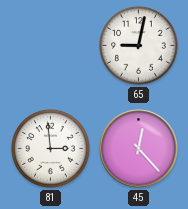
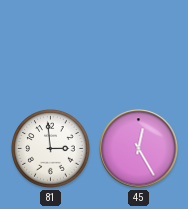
65: 9:02 -> none
45: 12:23 -> 12:25
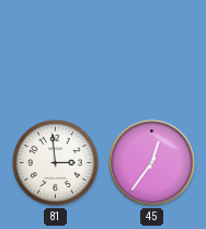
45: 12:25 -> 12:36
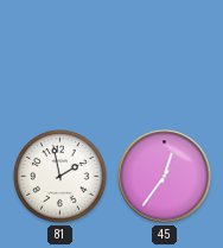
81: 2:59 -> 1:58
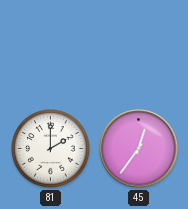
81: 1:58 -> 2:00
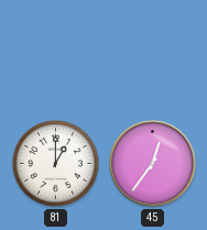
81: 2:00 -> 1:00
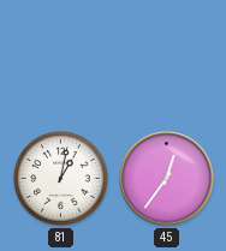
81: 1:00 -> 1:02
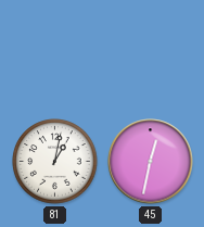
45: 12:36 -> 12:32
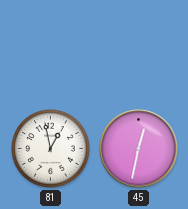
81: 1:02 -> 12:58
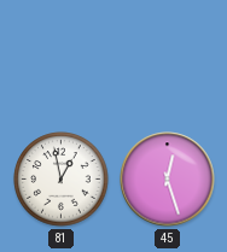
45: 12:32 -> 12:27
